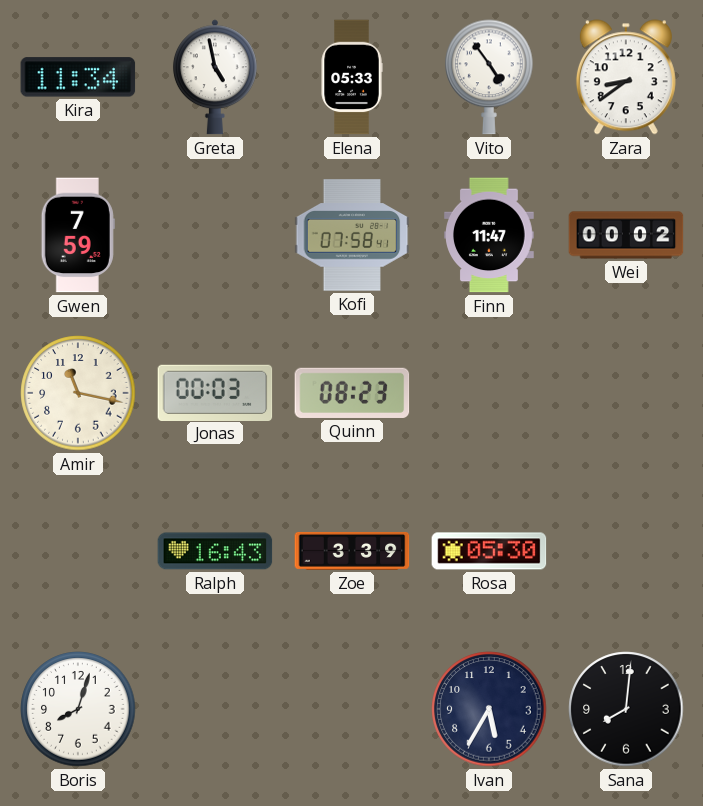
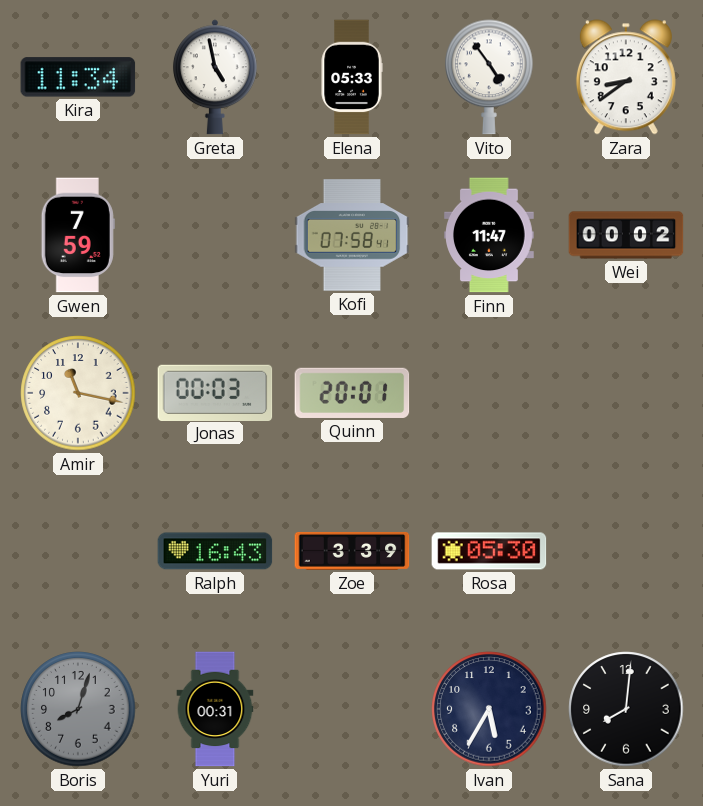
Quinn: 08:23 -> 20:01
Boris dial: white -> grey
Yuri: none -> 00:31
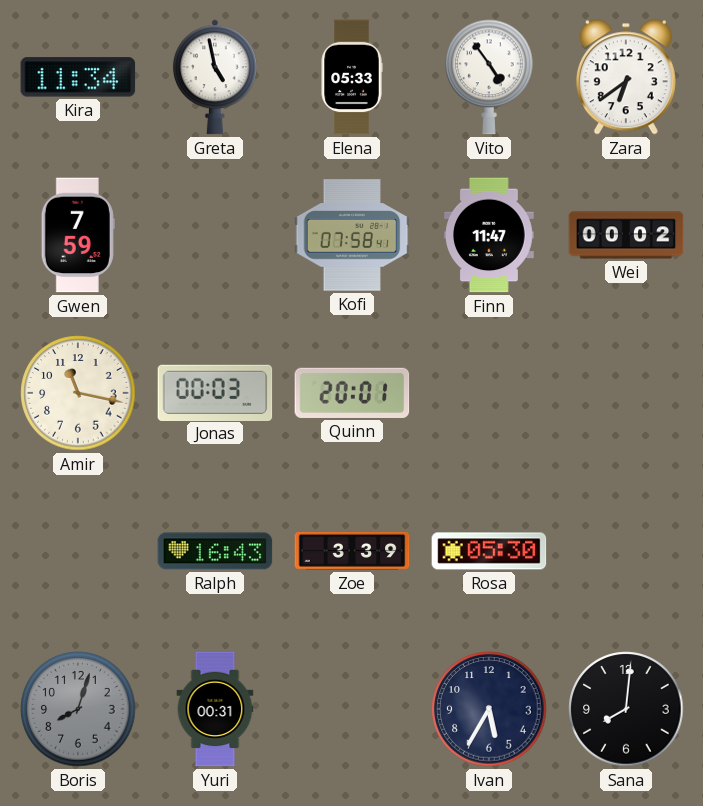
Zara: 8:39 -> 6:39
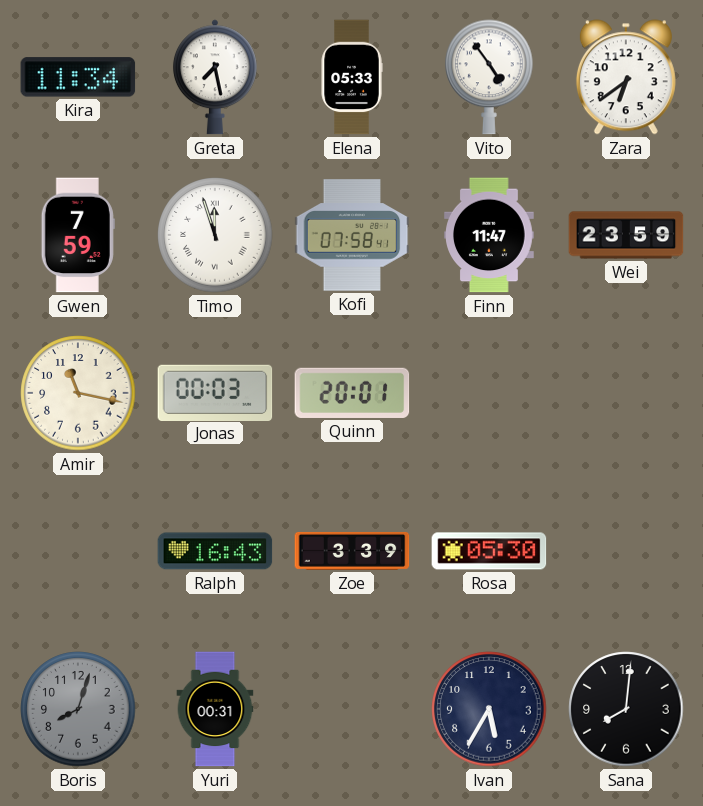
Greta: 4:58 -> 7:28
Timo: none -> 11:57
Wei: 00:02 -> 23:59
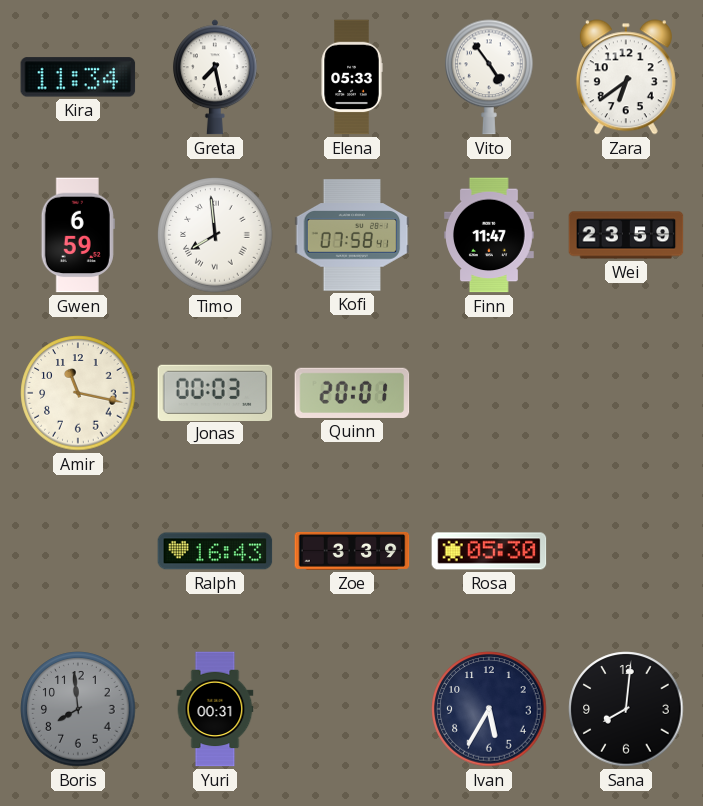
Gwen: 7:59 -> 6:59
Timo: 11:57 -> 7:59
Boris: 8:03 -> 7:59
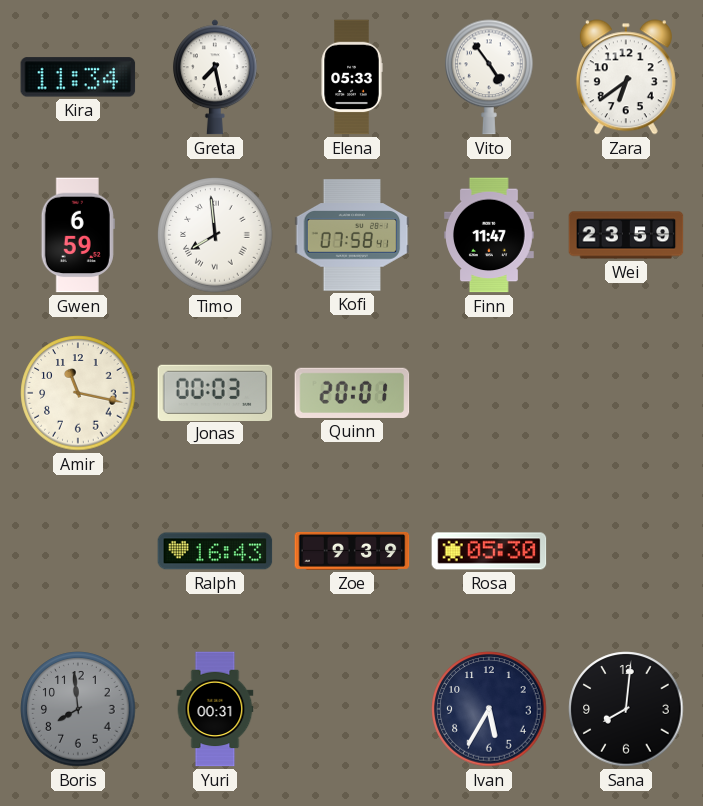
Zoe: 3:39 -> 9:39
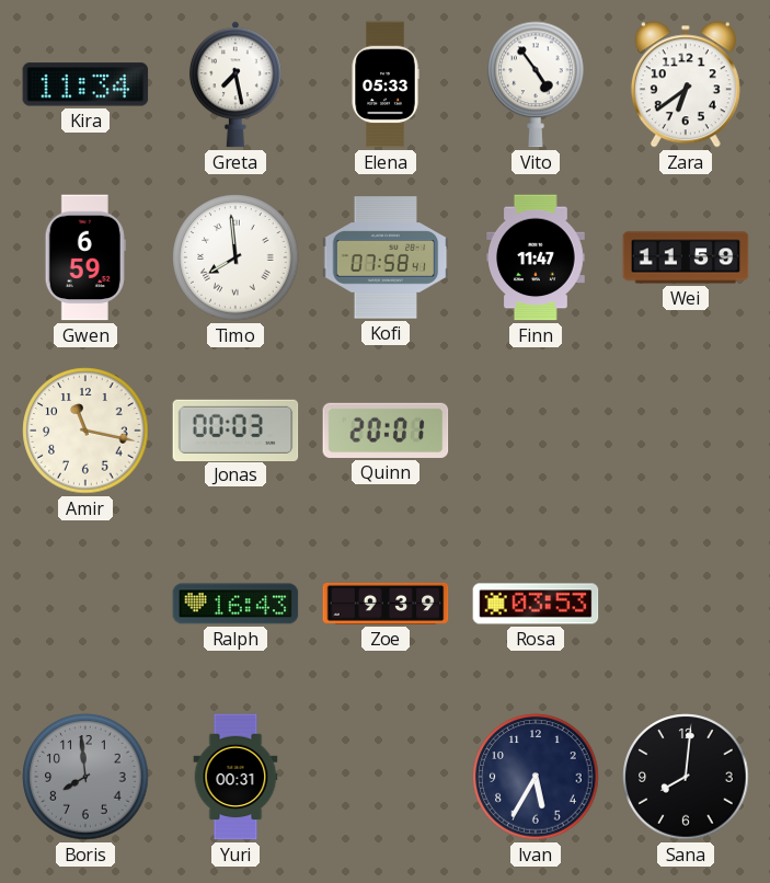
Wei: 23:59 -> 11:59
Rosa: 05:30 -> 03:53
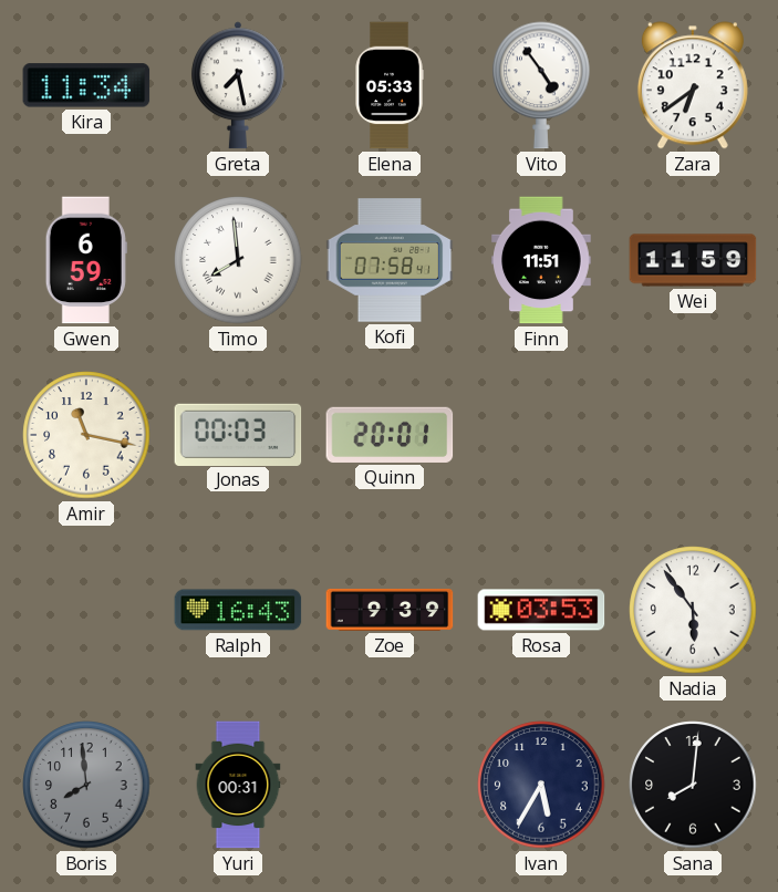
Finn: 11:47 -> 11:51
Nadia: none -> 5:54
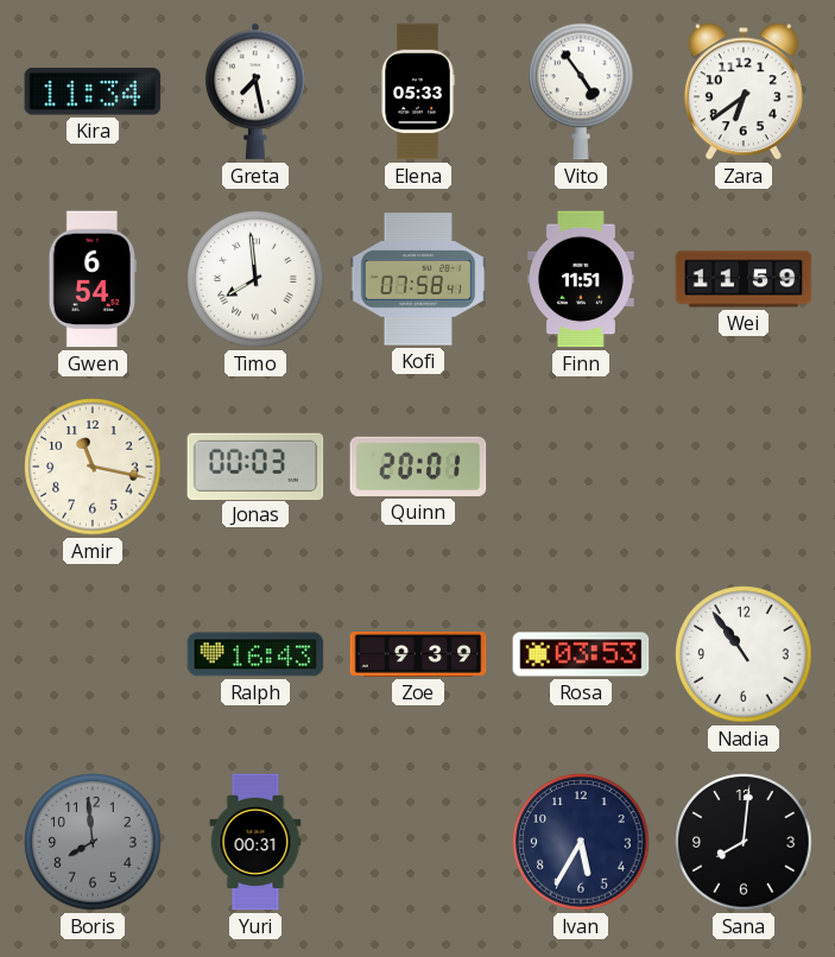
Gwen: 6:59 -> 6:54
Nadia: 5:54 -> 10:54
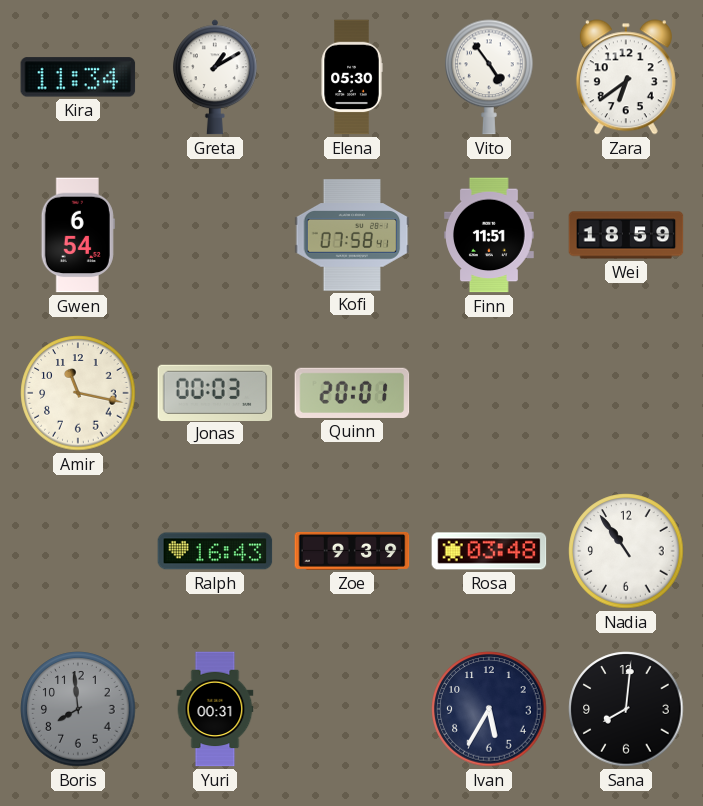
Greta: 7:28 -> 1:10
Elena: 05:33 -> 05:30
Timo: 7:59 -> none
Wei: 11:59 -> 18:59
Rosa: 03:53 -> 03:48
